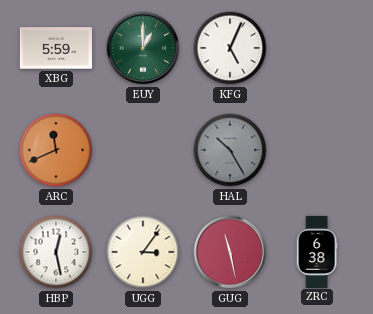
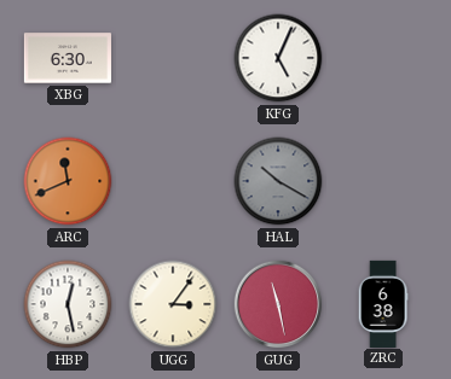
XBG: 5:59 -> 6:30
EUY: 1:00 -> none
HAL: 10:25 -> 10:20
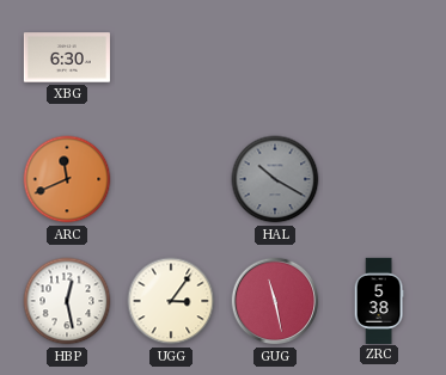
KFG: 5:04 -> none
ZRC: 6:38 -> 5:38
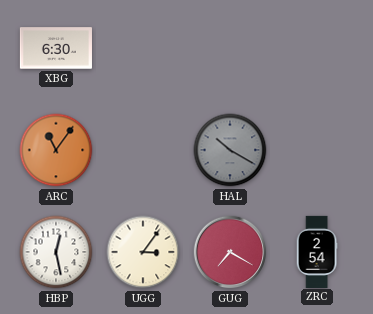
ARC: 11:41 -> 11:06
GUG: 11:28 -> 7:20
ZRC: 5:38 -> 2:54
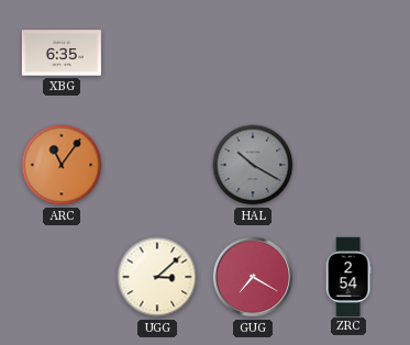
XBG: 6:30 -> 6:35
HBP: 12:28 -> none
UGG: 3:06 -> 3:08
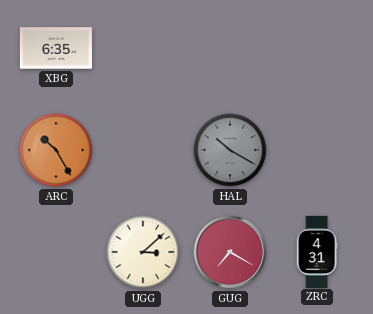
ARC: 11:06 -> 10:25
ZRC: 2:54 -> 4:31
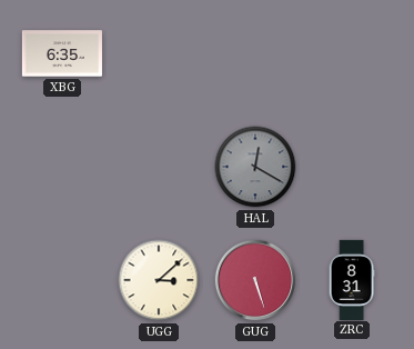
ARC: 10:25 -> none
HAL: 10:20 -> 12:20
GUG: 7:20 -> 5:27
ZRC: 4:31 -> 8:31
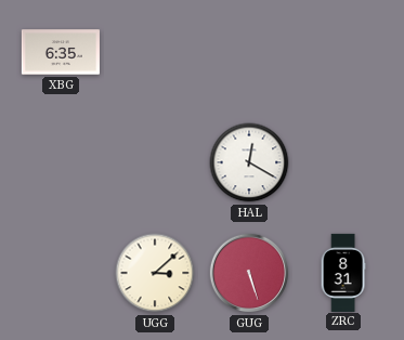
HAL dial: grey -> white
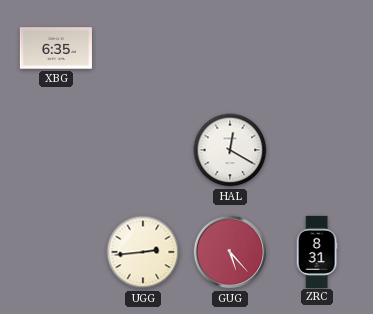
UGG: 3:08 -> 2:44
GUG: 5:27 -> 5:23
